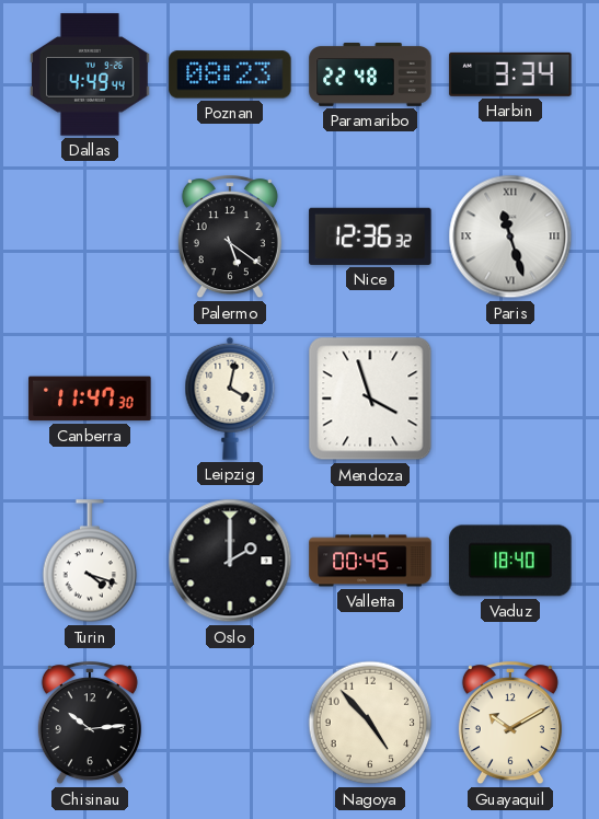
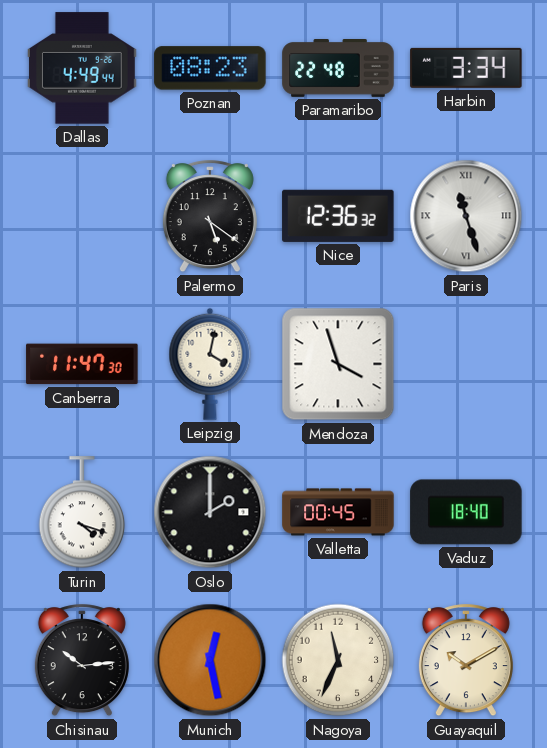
Munich: none -> 12:28
Nagoya: 4:53 -> 11:34
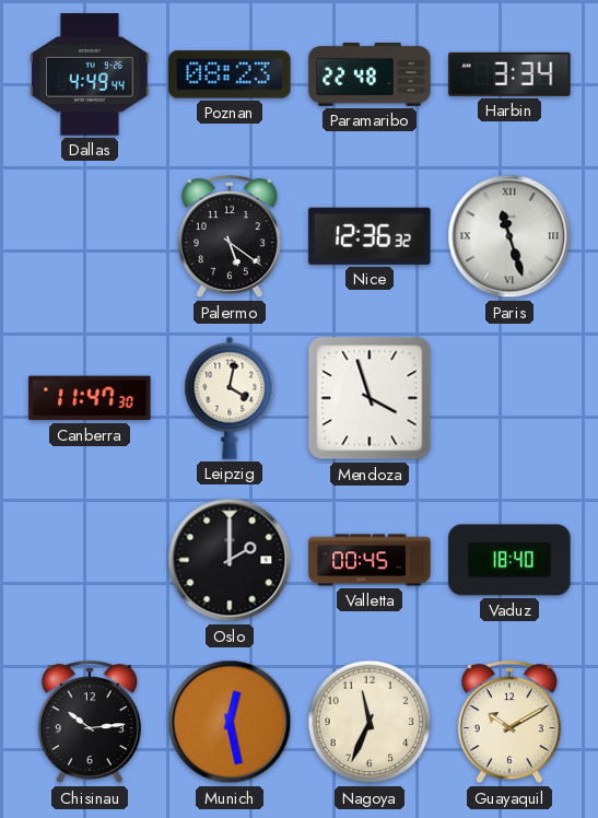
Turin: 4:18 -> none
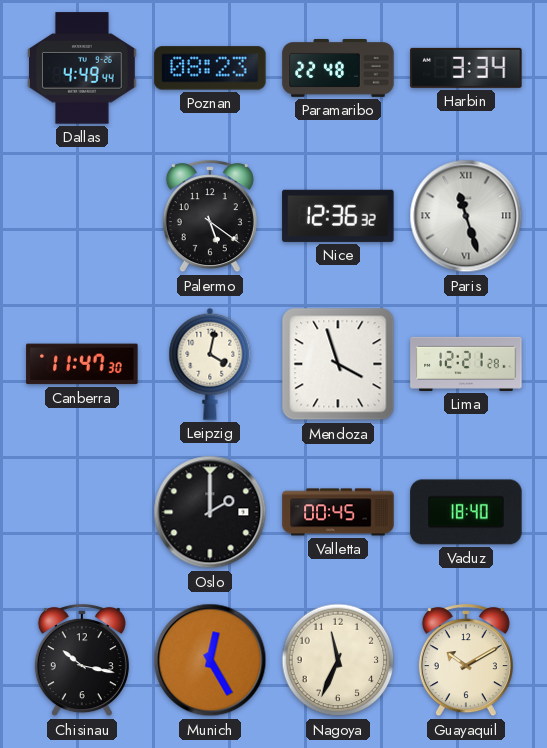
Lima: none -> 12:21
Chisinau: 10:14 -> 10:17
Munich: 12:28 -> 12:25
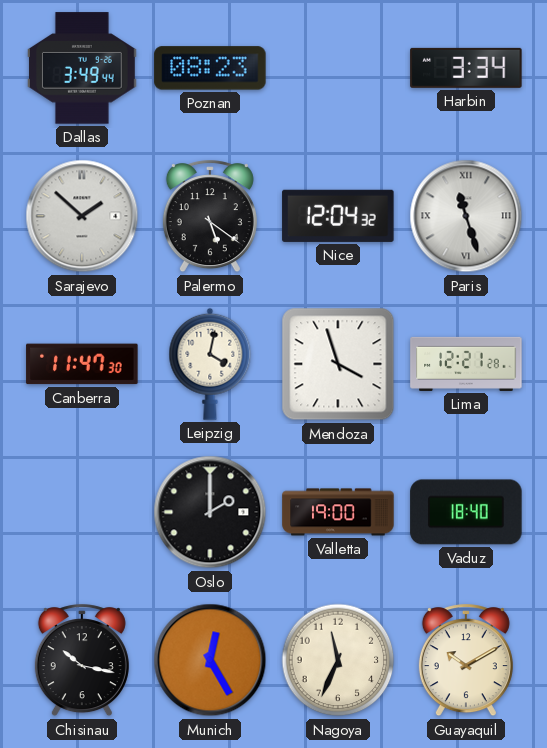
Dallas: 4:49 -> 3:49
Paramaribo: 22:48 -> none
Sarajevo: none -> 1:52
Nice: 12:36 -> 12:04
Valletta: 00:45 -> 19:00
